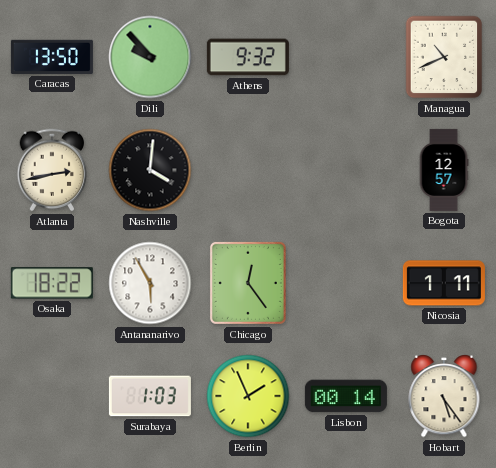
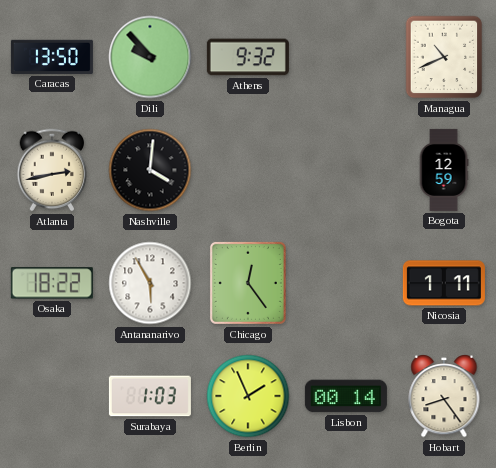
Bogota: 12:57 -> 12:59
Hobart: 5:24 -> 8:24
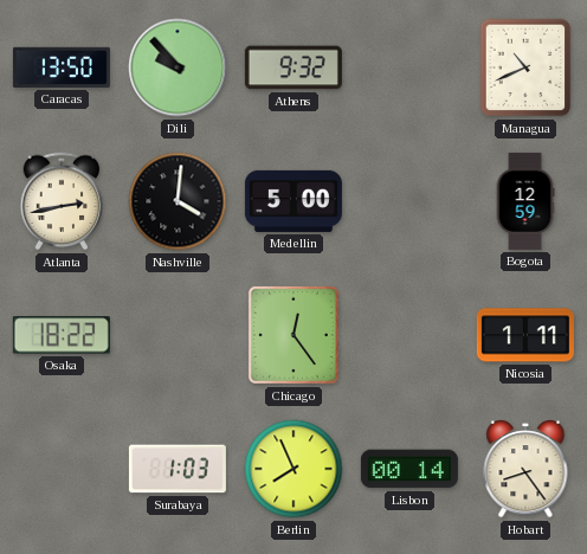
Medellin: none -> 5:00
Antananarivo: 5:55 -> none
Berlin: 1:56 -> 7:56
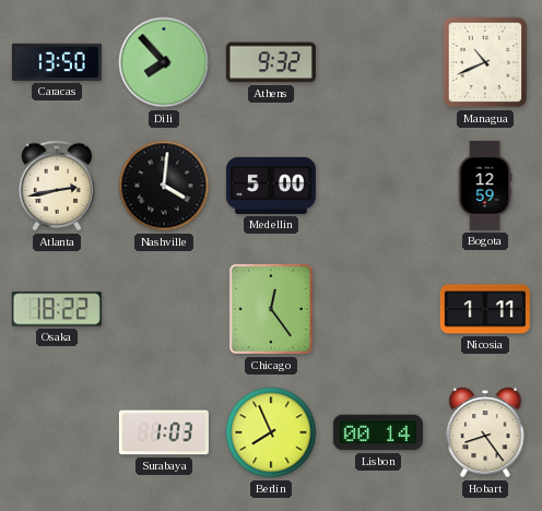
Dili: 9:53 -> 7:53
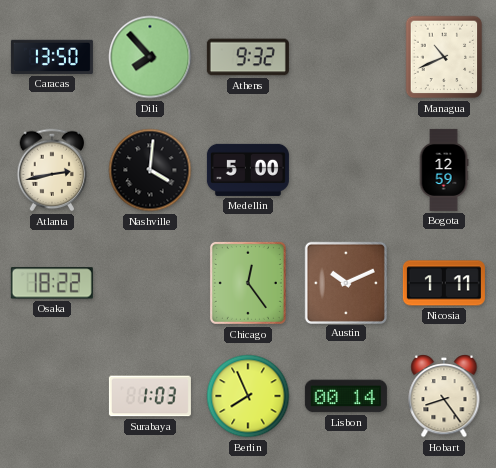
Austin: none -> 10:11
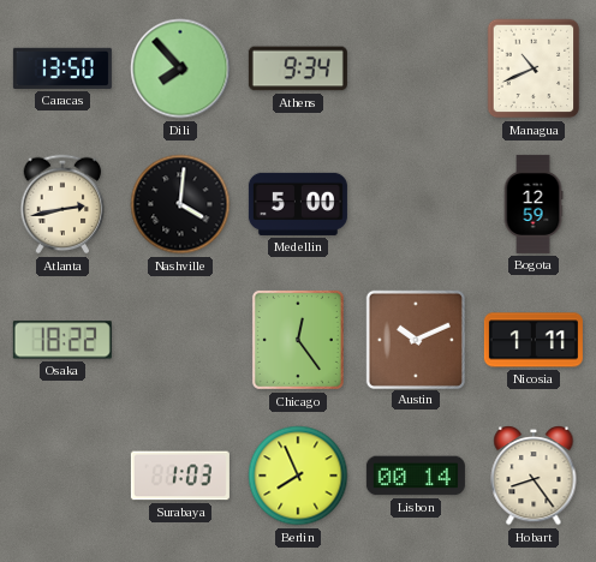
Athens: 9:32 -> 9:34
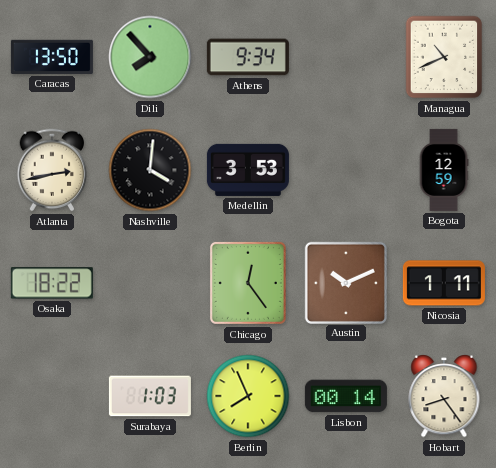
Medellin: 5:00 -> 3:53
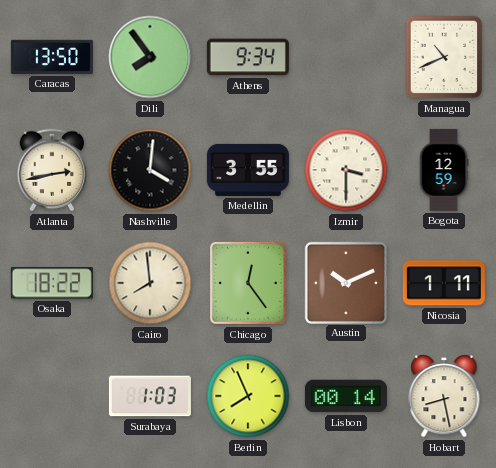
Dili: 7:53 -> 7:54
Medellin: 3:53 -> 3:55
Izmir: none -> 3:30
Cairo: none -> 7:59
Hobart: 8:24 -> 8:28
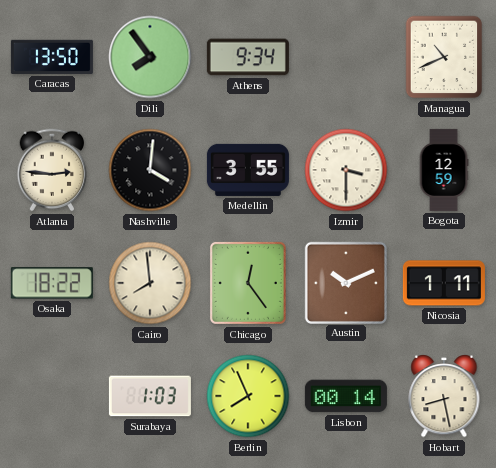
Atlanta: 2:43 -> 2:46
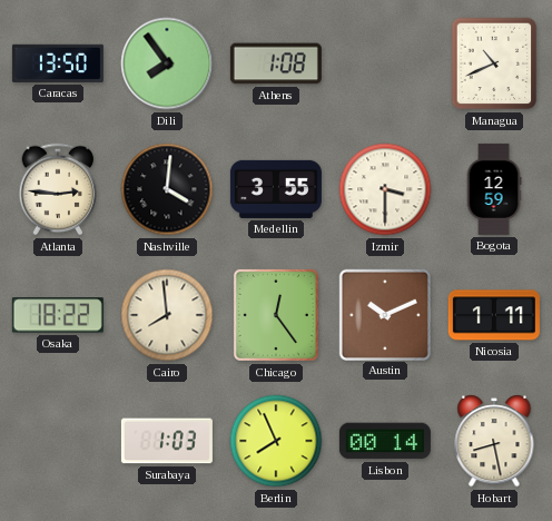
Athens: 9:34 -> 1:08
